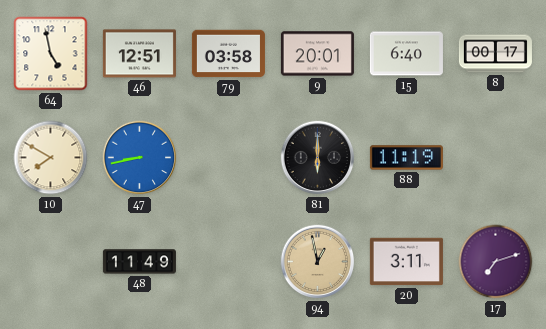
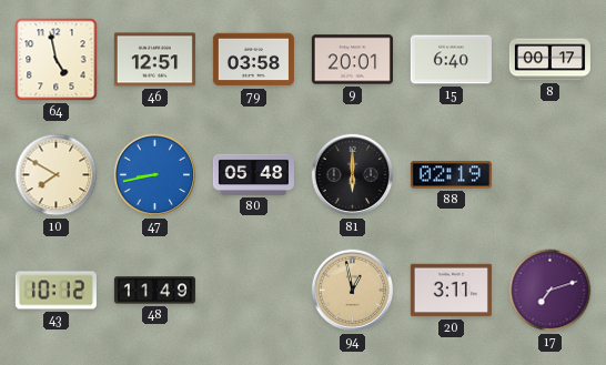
80: none -> 05:48
88: 11:19 -> 02:19
43: none -> 10:12
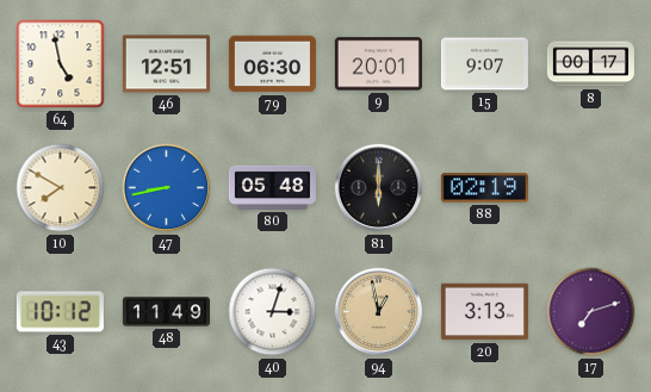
79: 03:58 -> 06:30
15: 6:40 -> 9:07
40: none -> 3:03
20: 3:11 -> 3:13
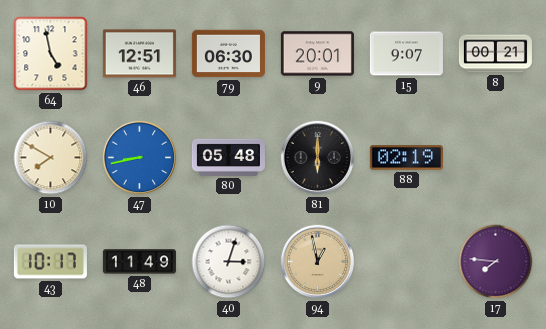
8: 00:17 -> 00:21
43: 10:12 -> 10:17
20: 3:13 -> none
17: 7:12 -> 7:46
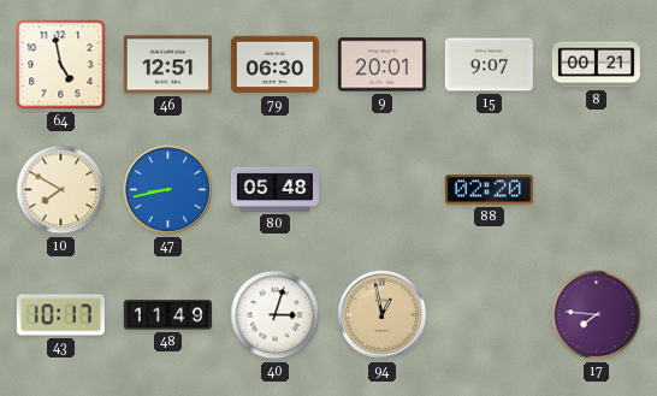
81: 6:00 -> none
88: 02:19 -> 02:20
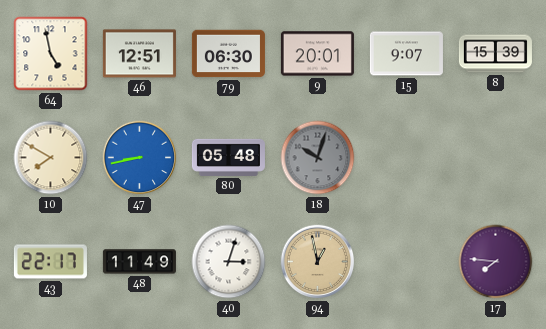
8: 00:21 -> 15:39
18: none -> 10:03
88: 02:20 -> none
43: 10:17 -> 22:17
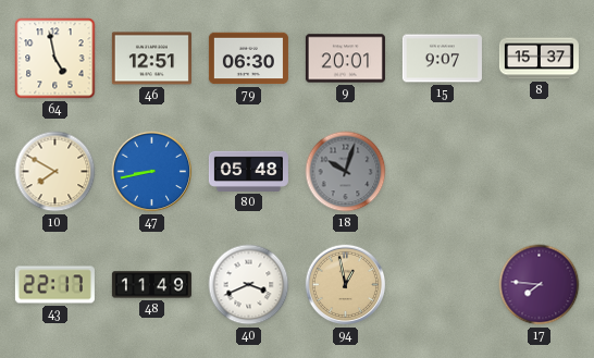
8: 15:39 -> 15:37
40: 3:03 -> 3:41
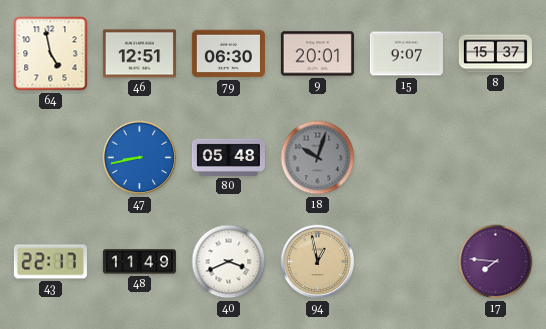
10: 7:50 -> none
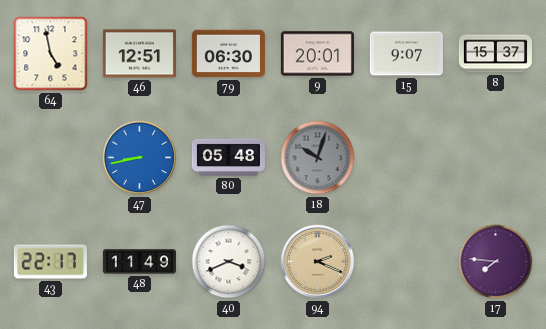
94: 12:58 -> 2:19
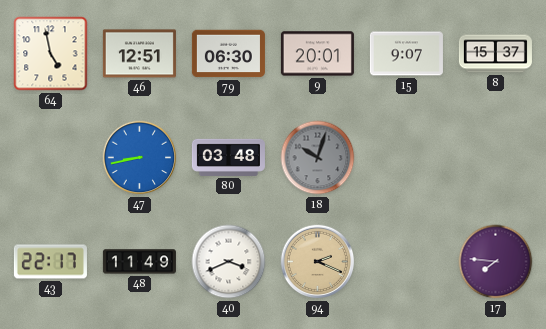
80: 05:48 -> 03:48
